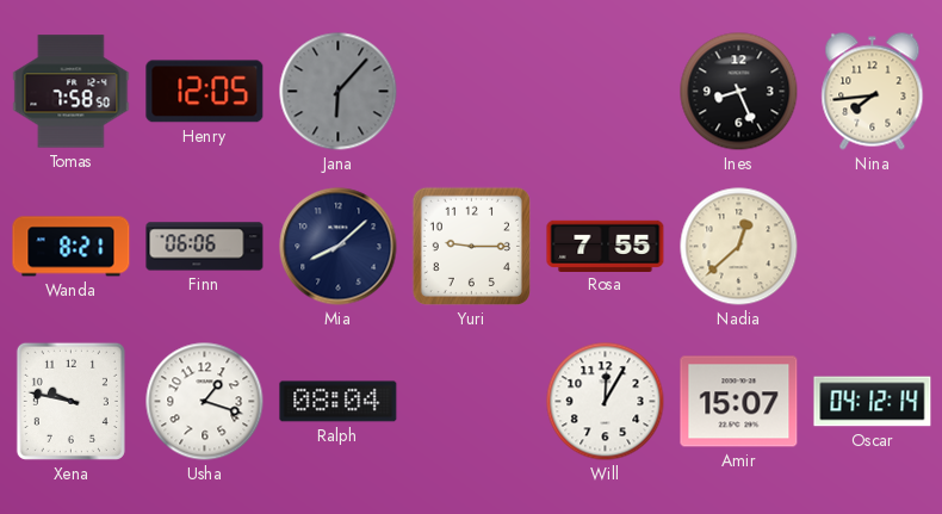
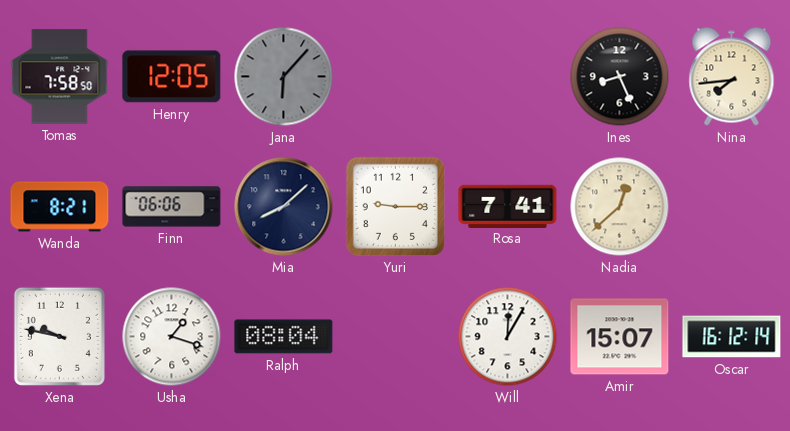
Rosa: 7:55 -> 7:41
Oscar: 04:12 -> 16:12
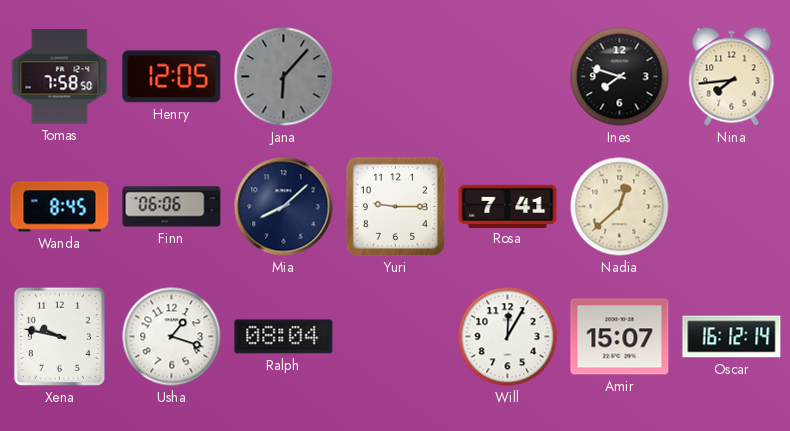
Ines: 8:26 -> 7:48
Wanda: 8:21 -> 8:45
